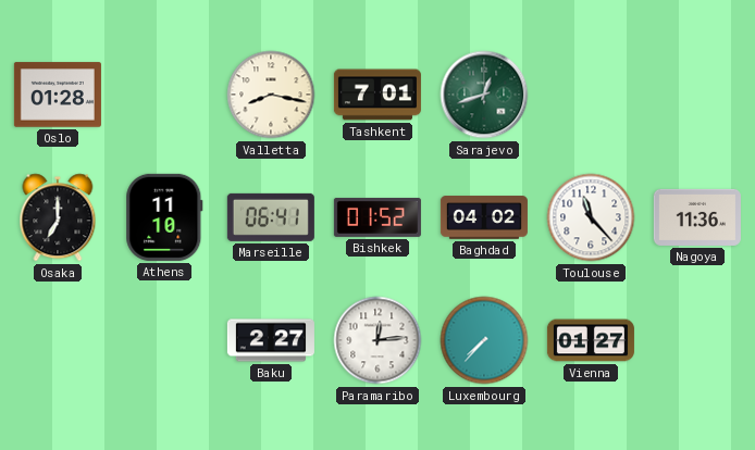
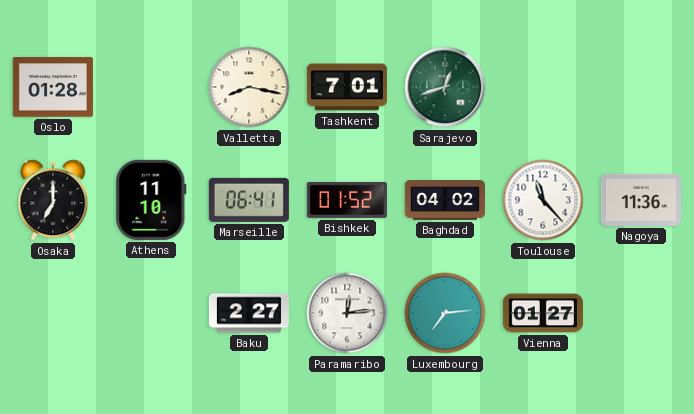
Luxembourg: 7:37 -> 7:14
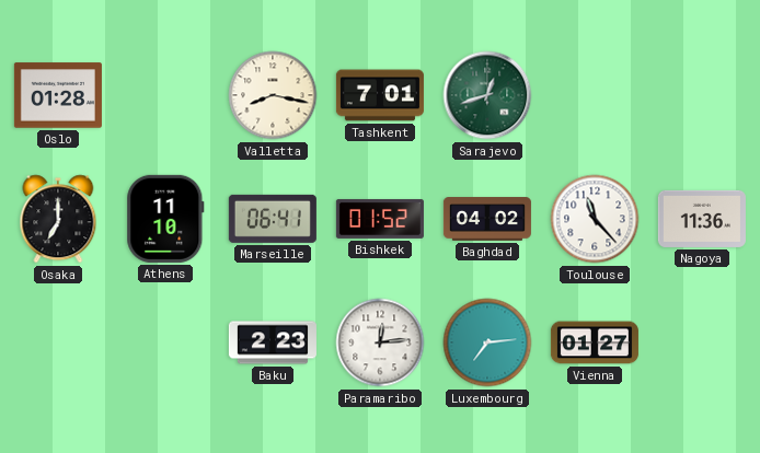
Baku: 2:27 -> 2:23
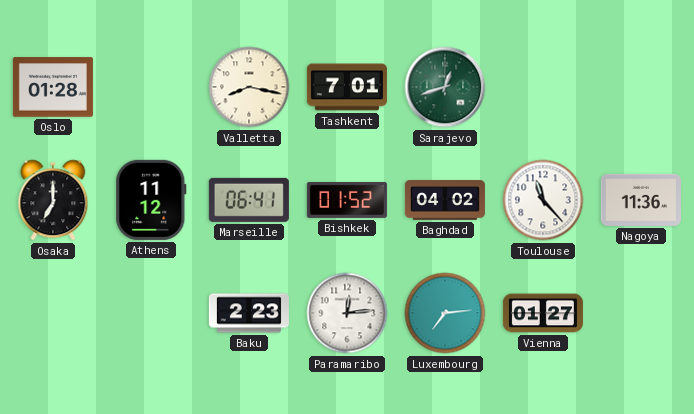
Athens: 11:10 -> 11:12
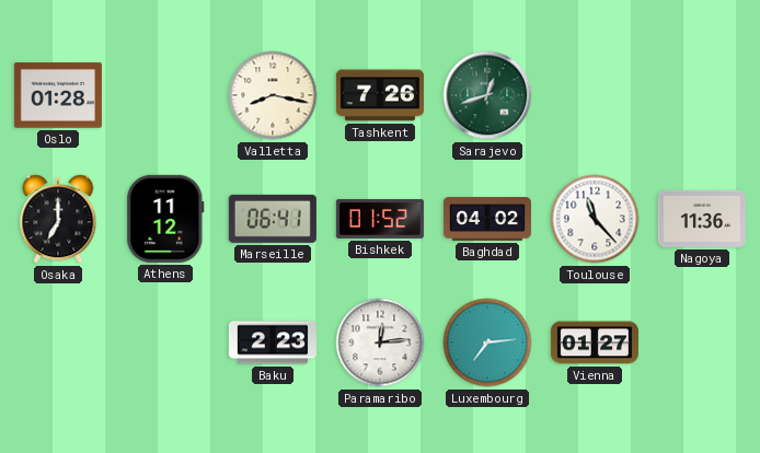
Tashkent: 7:01 -> 7:26
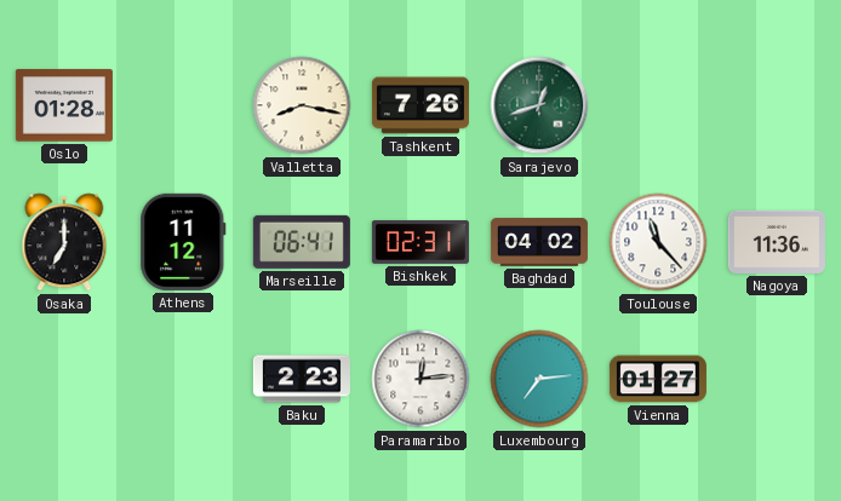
Bishkek: 01:52 -> 02:31
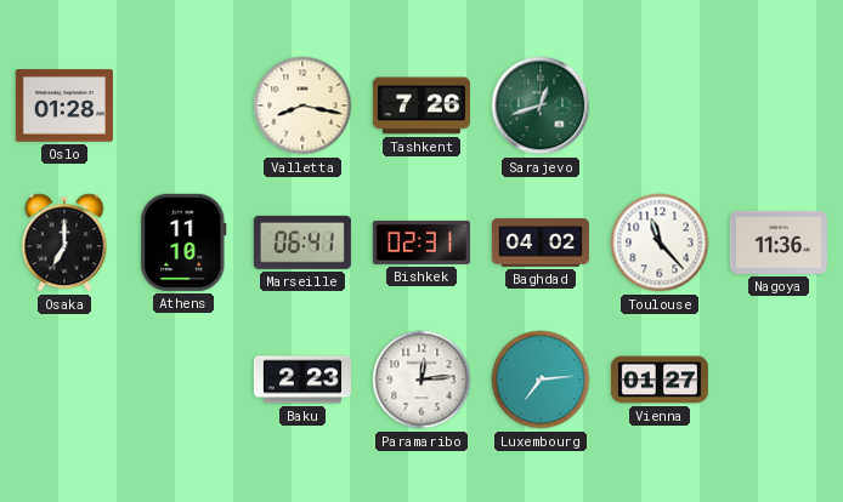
Athens: 11:12 -> 11:10
